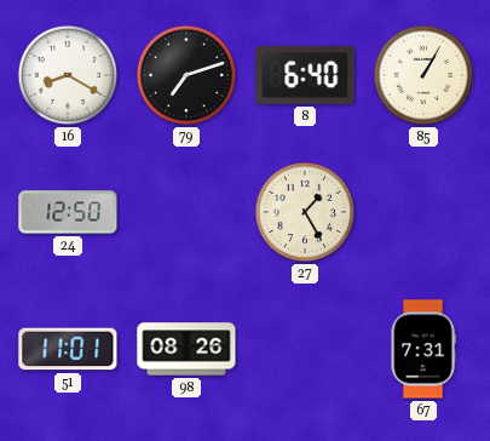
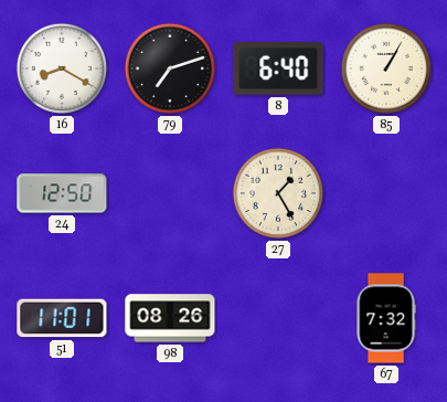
67: 7:31 -> 7:32
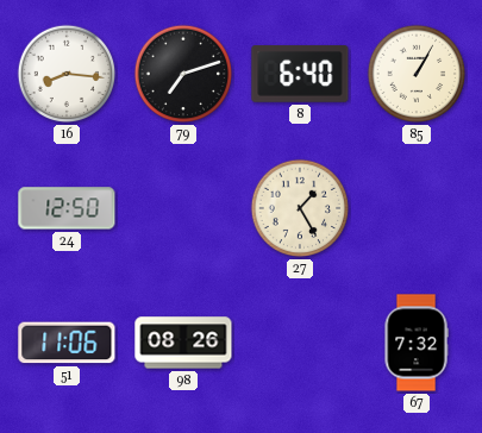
16: 8:20 -> 8:16
51: 11:01 -> 11:06
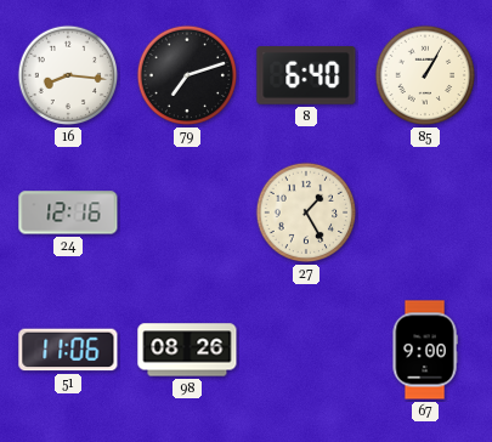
24: 12:50 -> 12:16
67: 7:32 -> 9:00
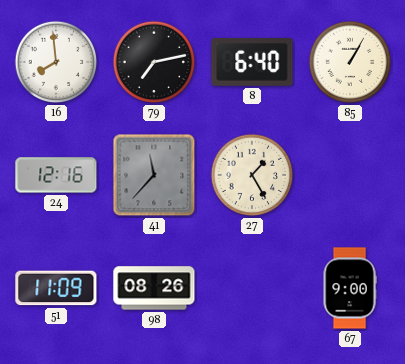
16: 8:16 -> 7:59
79: 7:12 -> 7:13
41: none -> 11:37
51: 11:06 -> 11:09
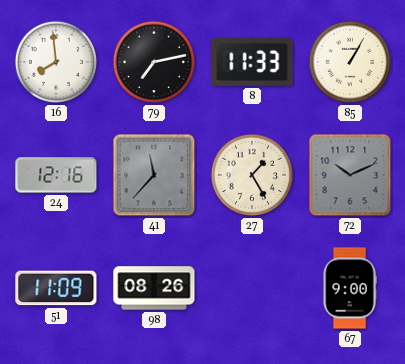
8: 6:40 -> 11:33
72: none -> 10:11
